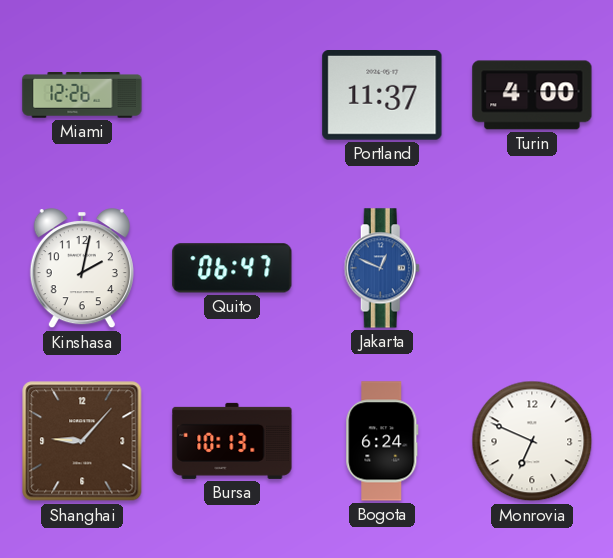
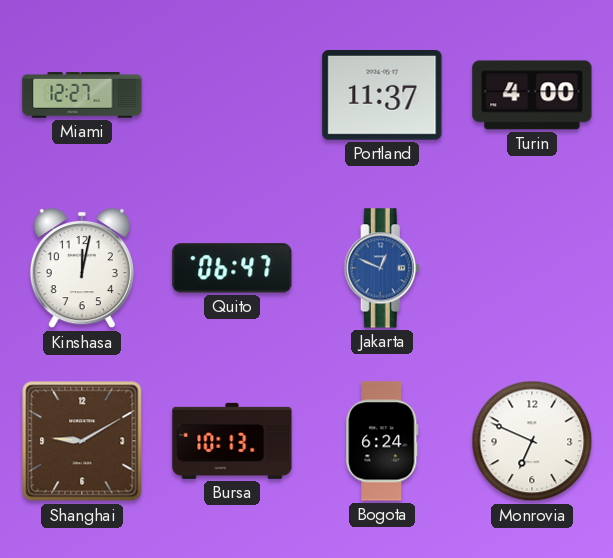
Miami: 12:26 -> 12:27
Kinshasa: 2:02 -> 12:02
Shanghai: 9:07 -> 9:10
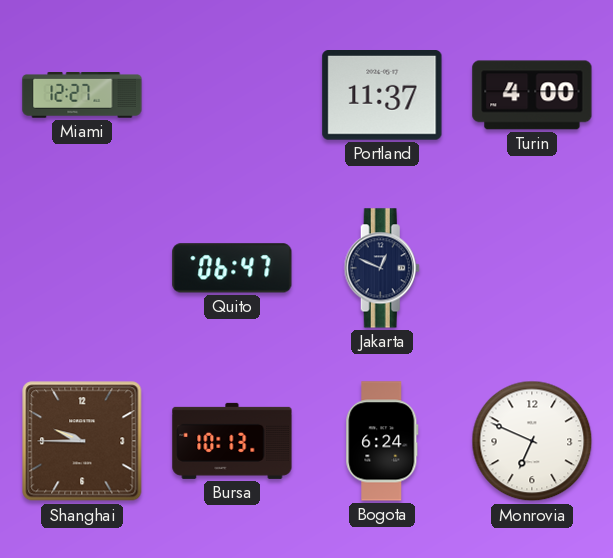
Kinshasa: 12:02 -> none
Jakarta dial: blue -> navy
Shanghai: 9:10 -> 9:45
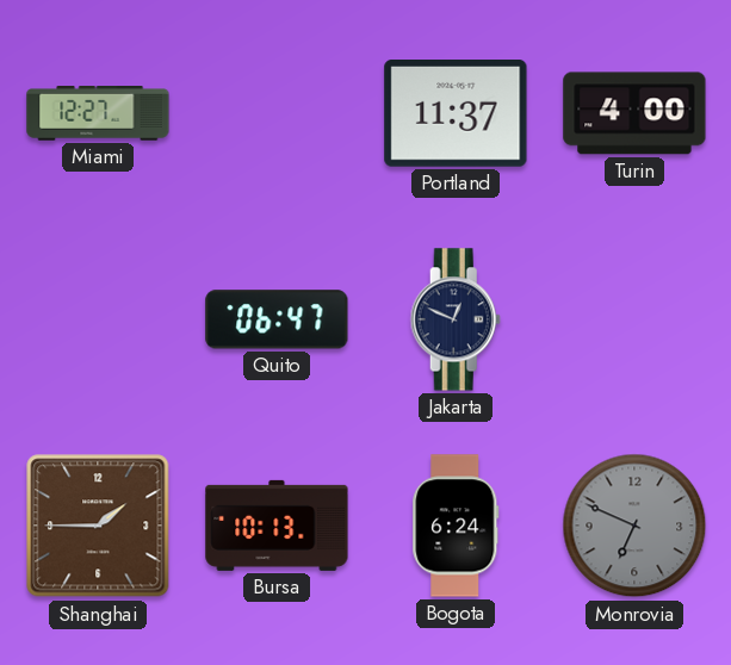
Shanghai: 9:45 -> 1:45
Monrovia dial: white -> grey
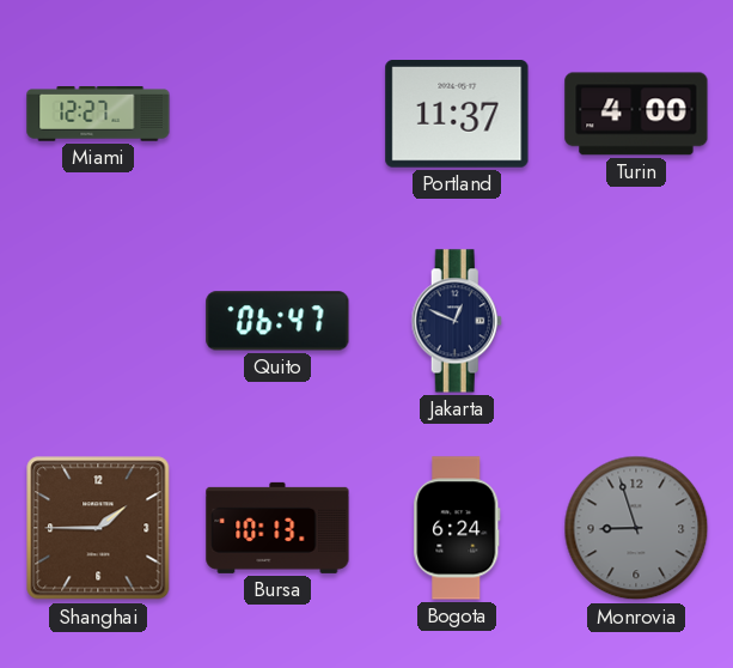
Monrovia: 6:49 -> 8:57
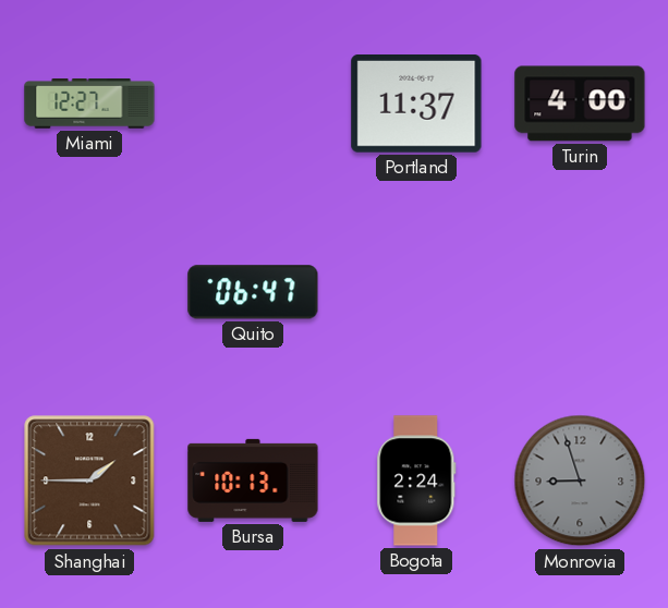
Jakarta: 12:49 -> none
Bogota: 6:24 -> 2:24
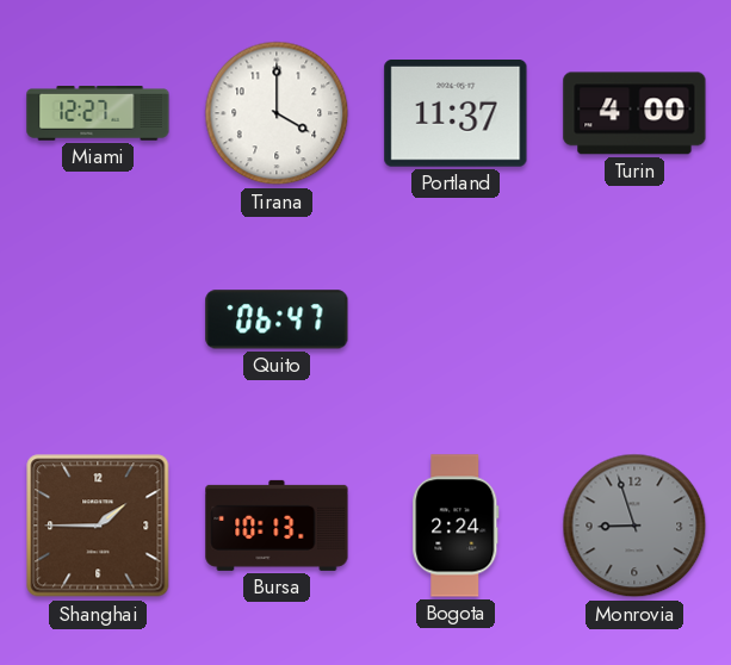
Tirana: none -> 4:00
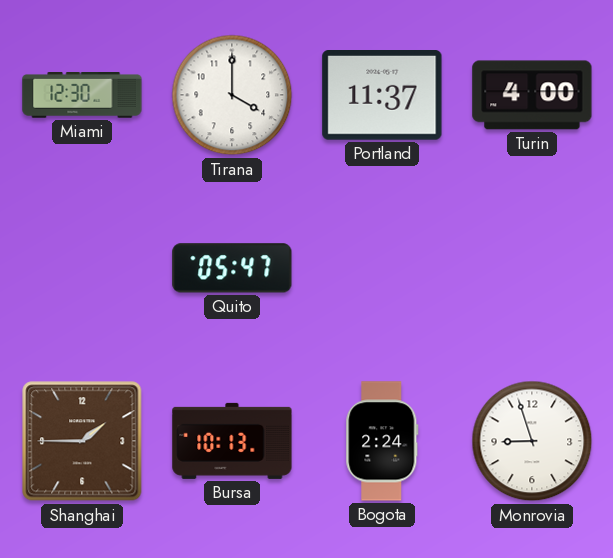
Miami: 12:27 -> 12:30
Quito: 06:47 -> 05:47
Monrovia dial: grey -> white
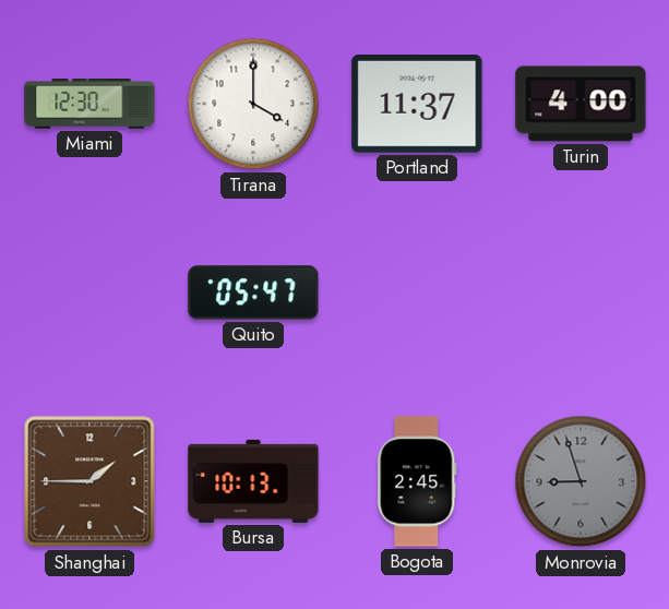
Bogota: 2:24 -> 2:45
Monrovia dial: white -> grey
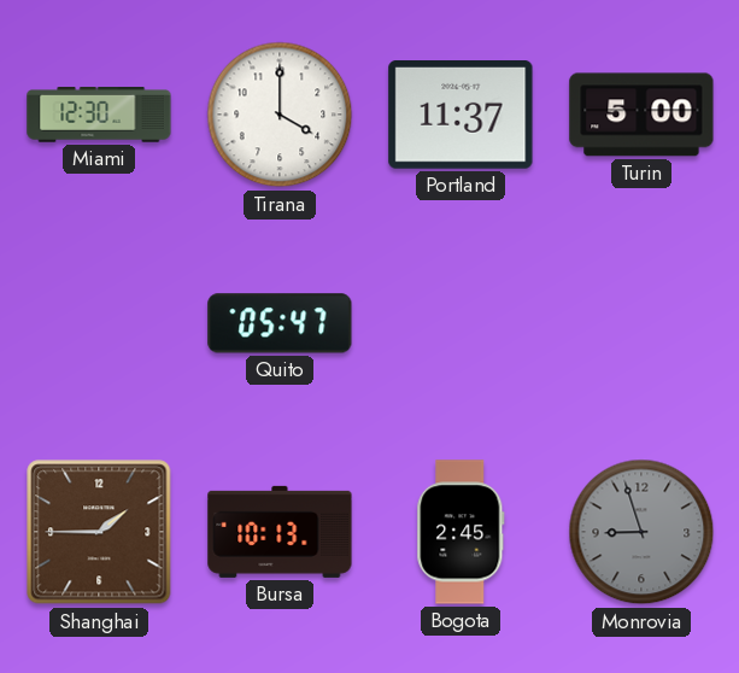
Turin: 4:00 -> 5:00
